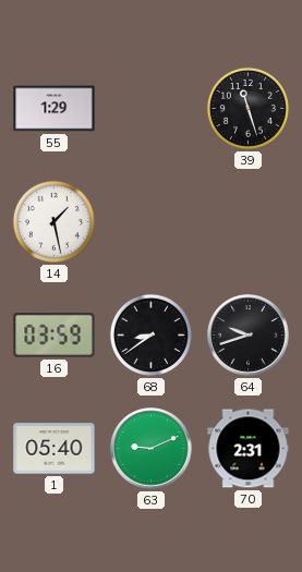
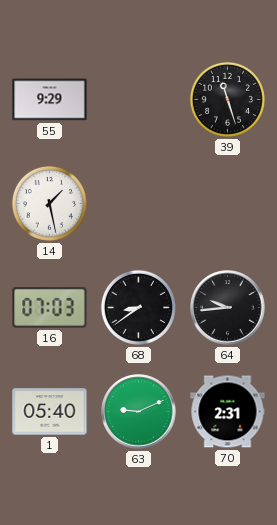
55: 1:29 -> 9:29
16: 03:59 -> 07:03
64: 9:42 -> 9:44
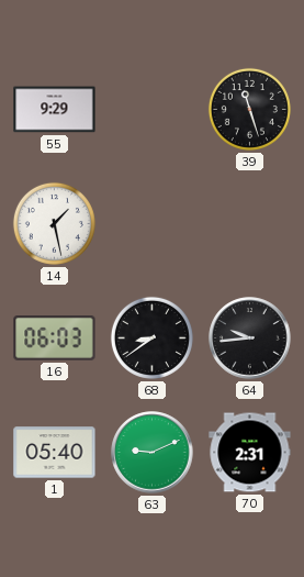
16: 07:03 -> 06:03
